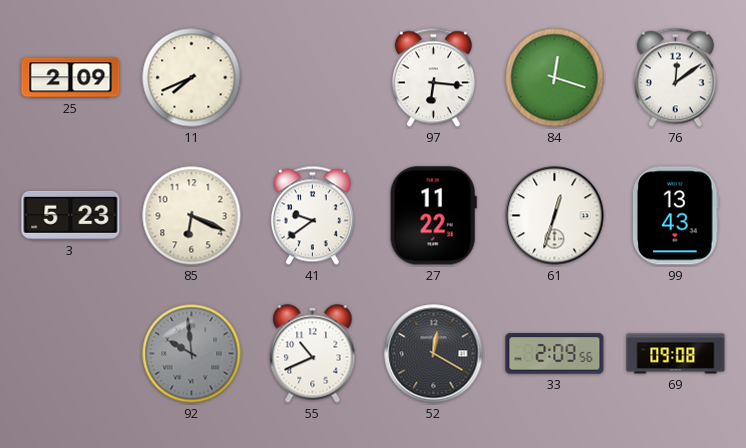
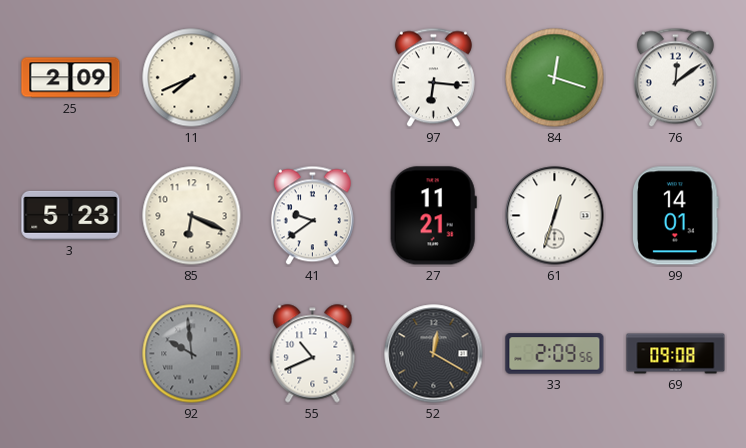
27: 11:22 -> 11:21
99: 13:43 -> 14:01
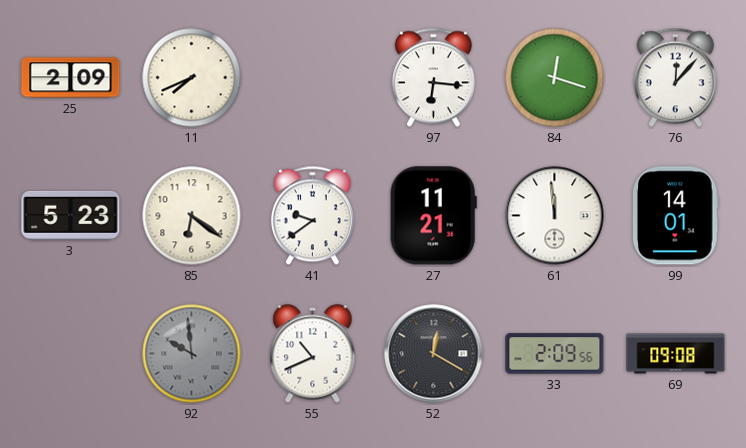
76: 12:09 -> 12:07
85: 6:19 -> 6:21
61: 12:33 -> 11:59
